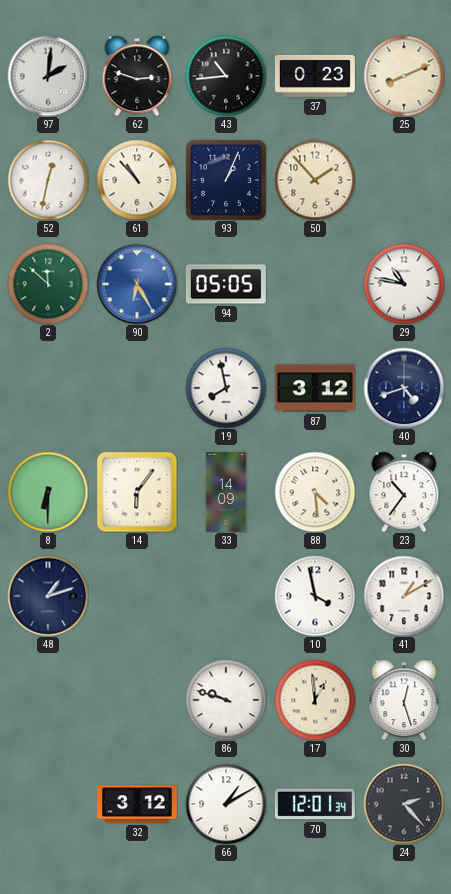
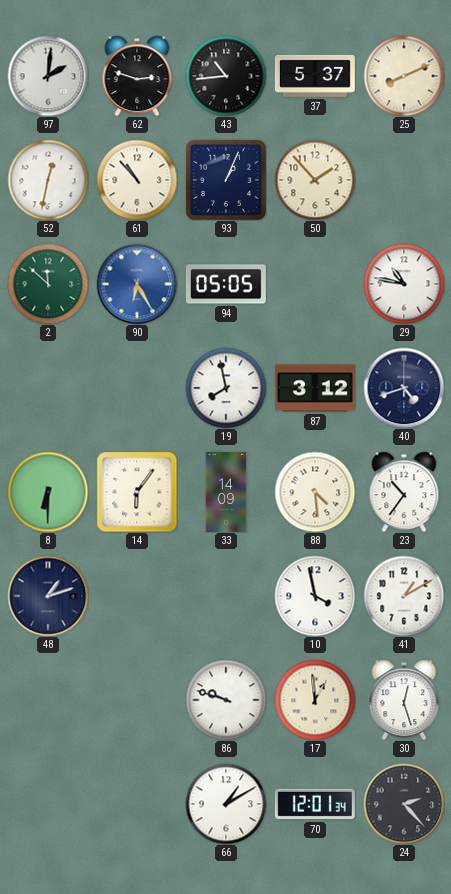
37: 0:23 -> 5:37
32: 3:12 -> none
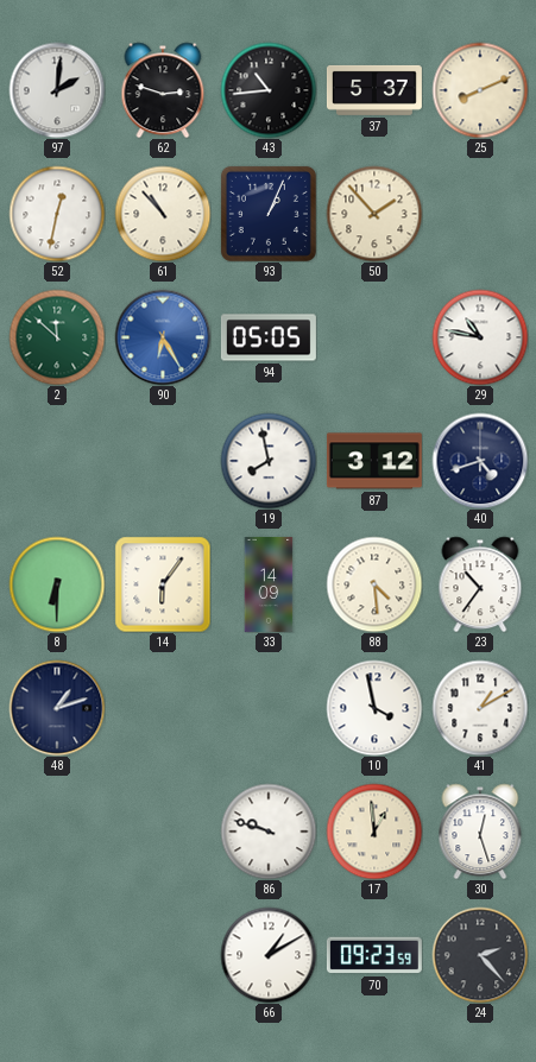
70: 12:01 -> 09:23
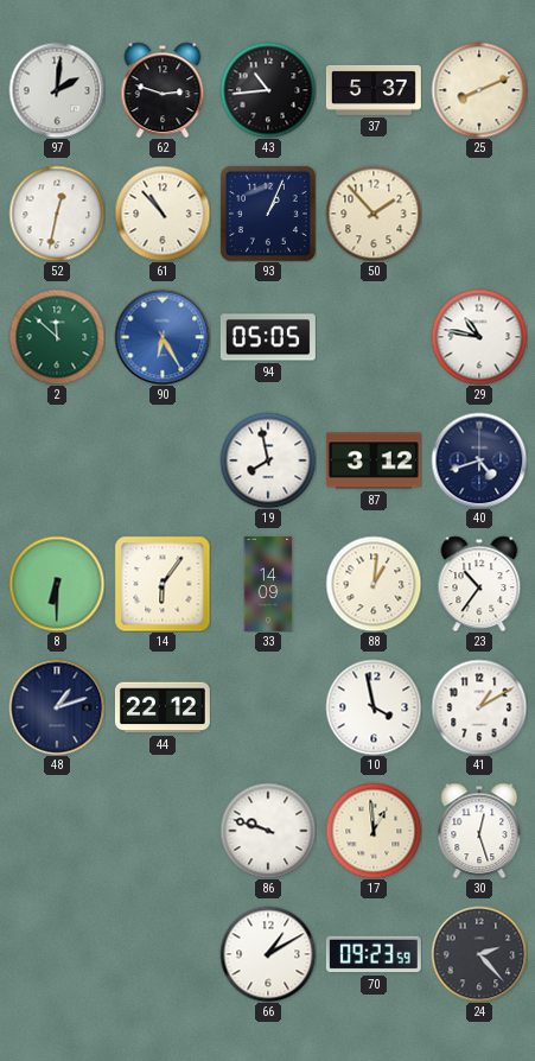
88: 4:29 -> 1:01
44: none -> 22:12
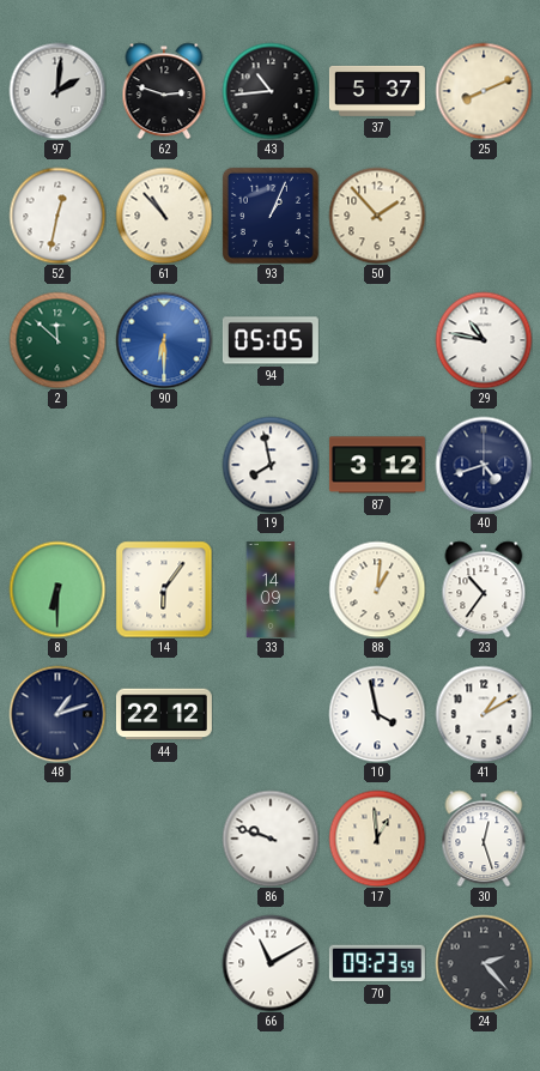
90: 6:25 -> 6:30
66: 1:10 -> 11:10
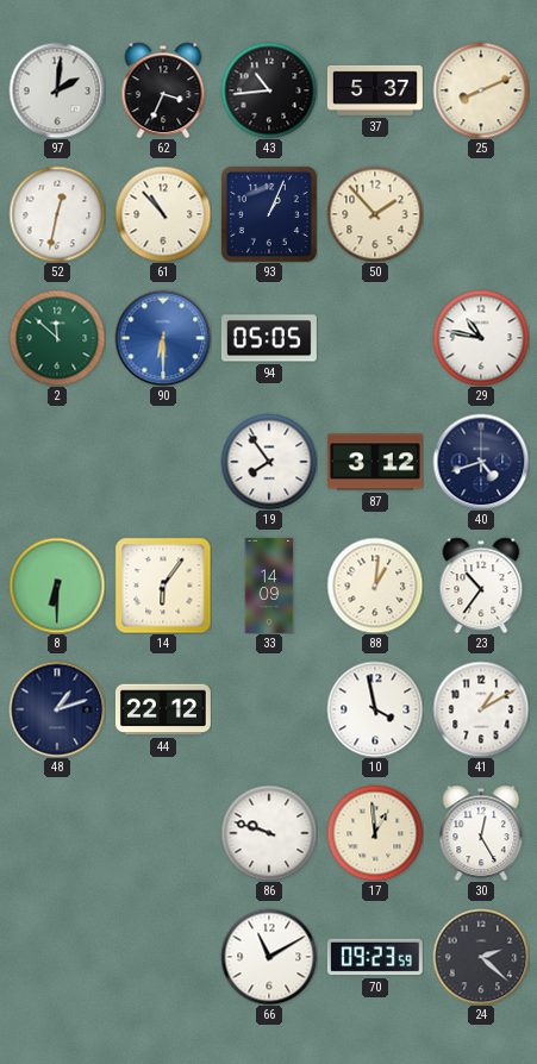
62: 2:48 -> 3:34
19: 7:58 -> 7:54
30: 12:27 -> 12:25
24: 2:23 -> 2:22
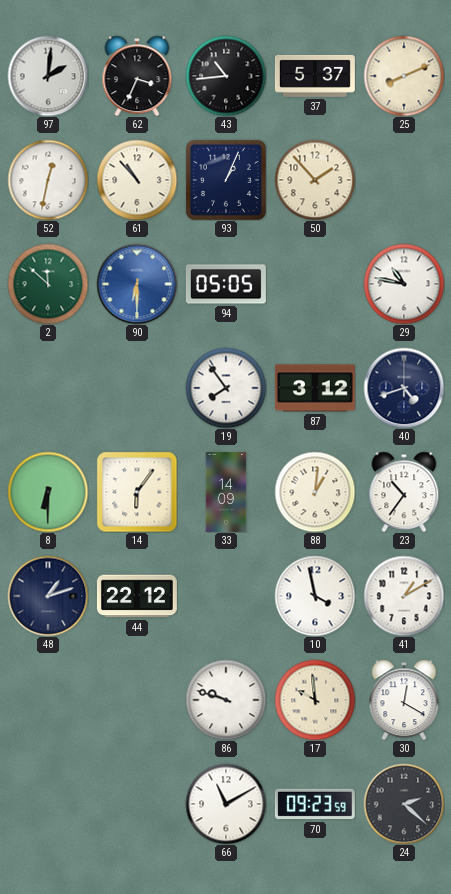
17: 12:59 -> 9:59
30: 12:25 -> 12:20
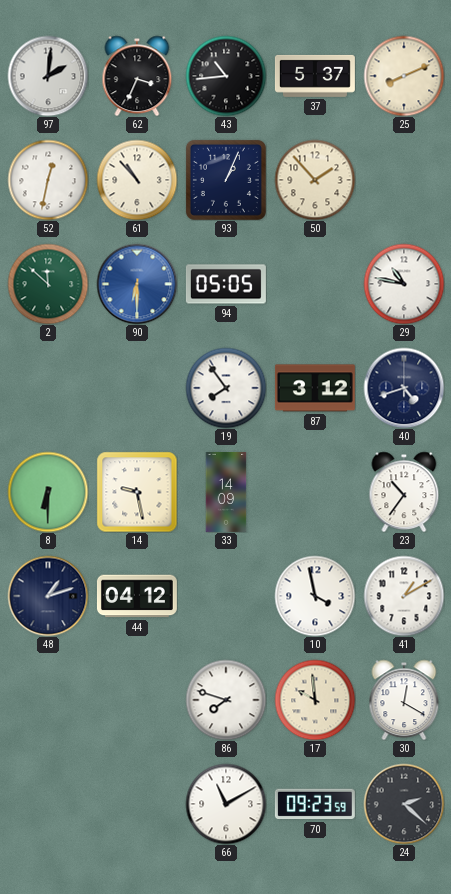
14: 6:06 -> 9:28
88: 1:01 -> none
44: 22:12 -> 04:12
86: 9:48 -> 7:48
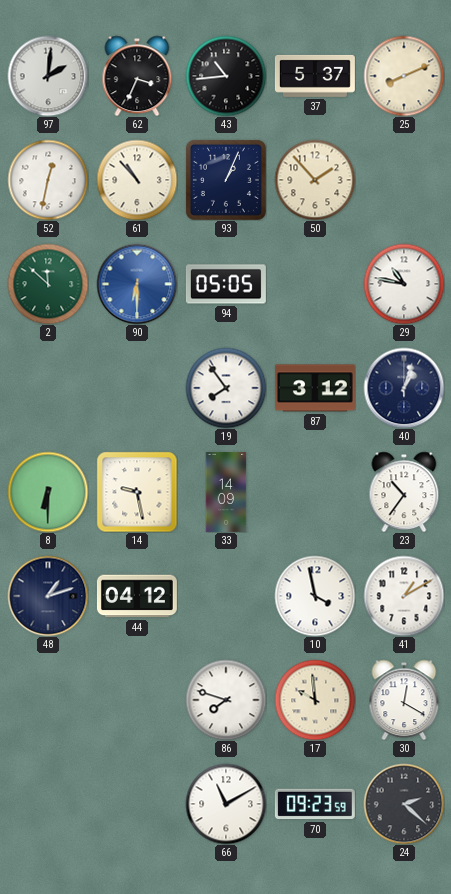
40: 4:42 -> 1:03
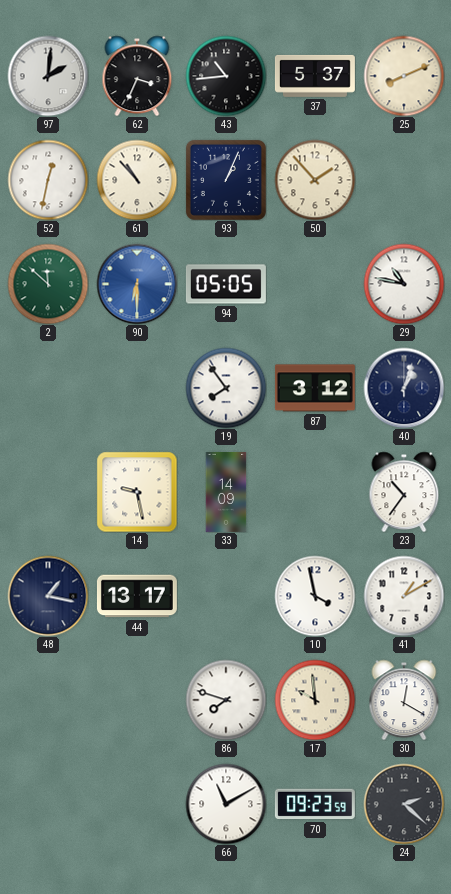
8: 6:30 -> none
48: 1:12 -> 1:17
44: 04:12 -> 13:17
